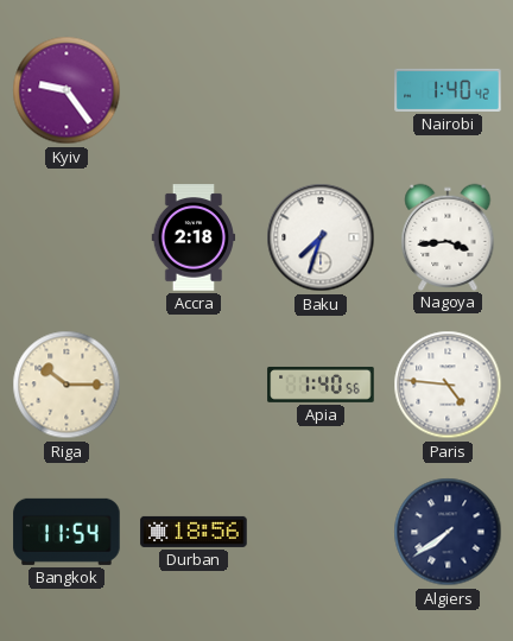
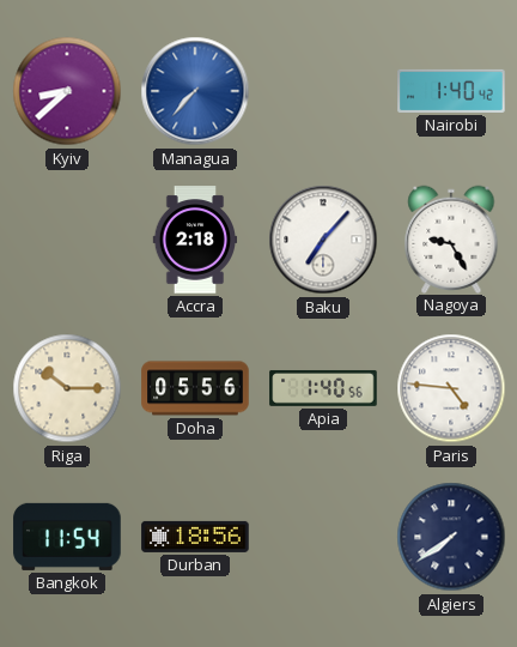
Kyiv: 9:24 -> 8:38
Managua: none -> 7:37
Baku: 7:33 -> 7:07
Nagoya: 3:44 -> 9:25
Doha: none -> 05:56
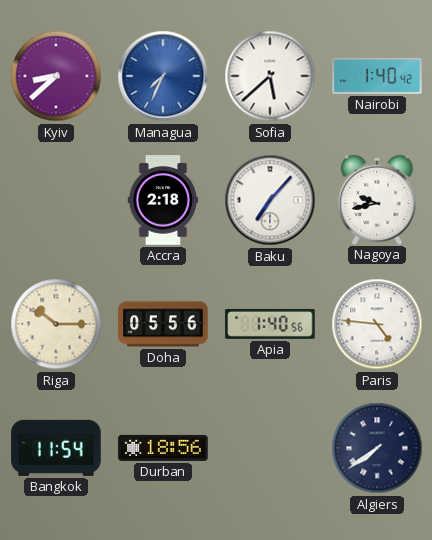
Managua: 7:37 -> 7:34
Sofia: none -> 5:38
Nagoya: 9:25 -> 9:43
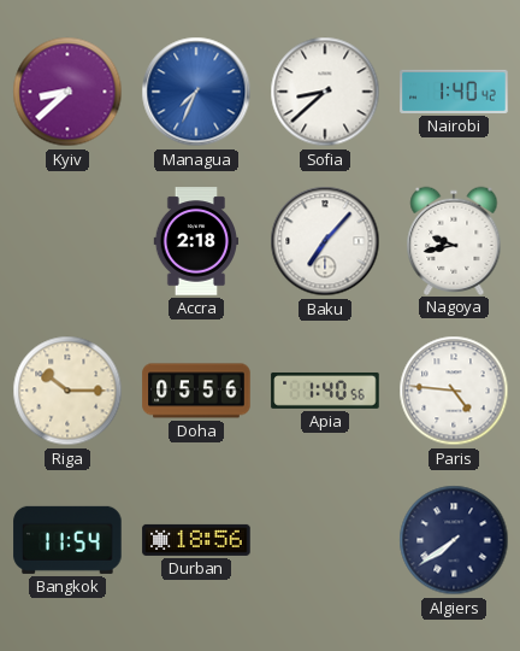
Sofia: 5:38 -> 8:38
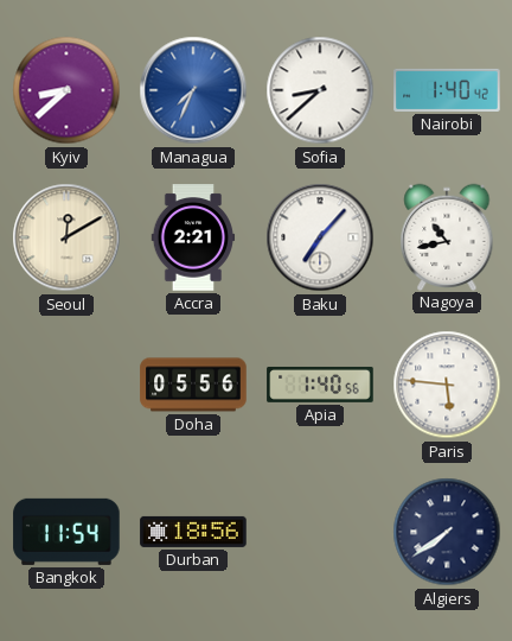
Seoul: none -> 12:10
Accra: 2:18 -> 2:21
Nagoya: 9:43 -> 10:43
Riga: 10:15 -> none
Paris: 4:46 -> 5:46
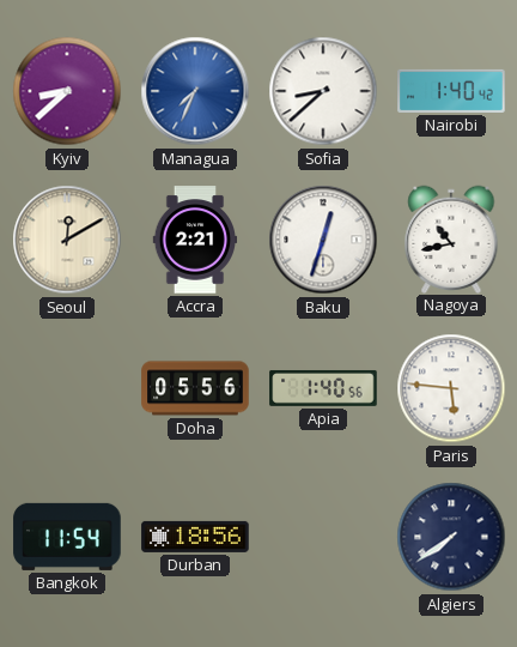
Baku: 7:07 -> 12:33
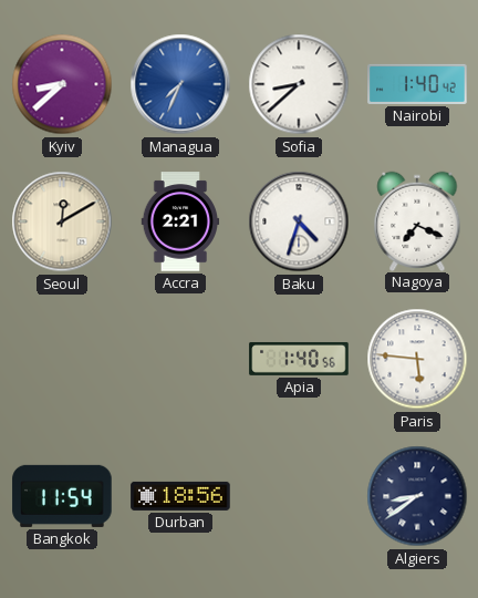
Baku: 12:33 -> 4:33
Nagoya: 10:43 -> 7:19
Doha: 05:56 -> none
Algiers: 7:39 -> 8:39
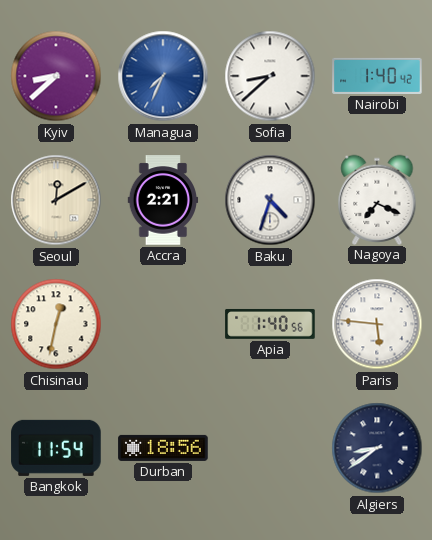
Chisinau: none -> 12:32
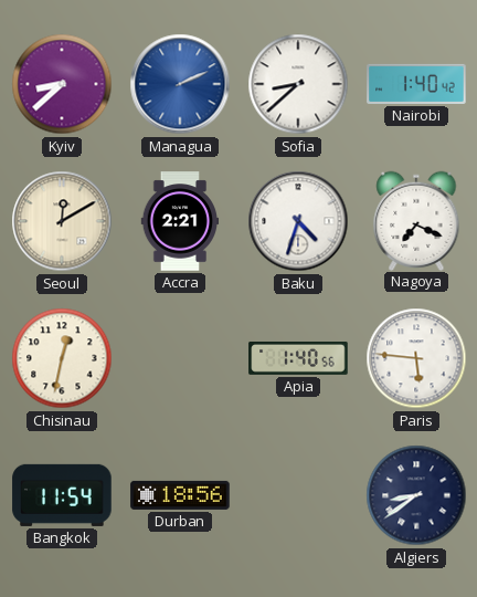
Managua: 7:34 -> 2:11
